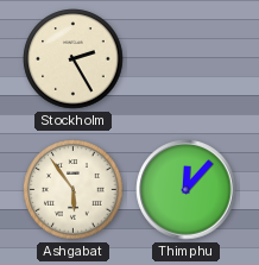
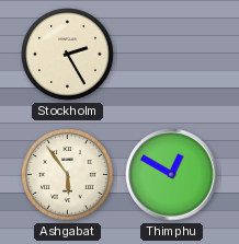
Thimphu: 12:07 -> 12:50
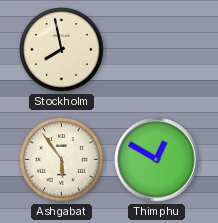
Stockholm: 2:25 -> 7:58
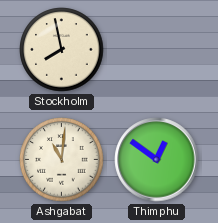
Ashgabat: 5:54 -> 11:01
Thimphu: 12:50 -> 12:51
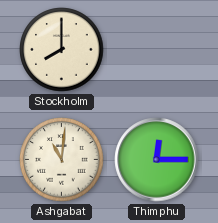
Stockholm: 7:58 -> 8:00
Thimphu: 12:51 -> 12:15
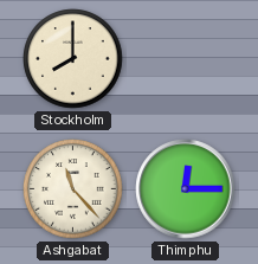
Ashgabat: 11:01 -> 11:23
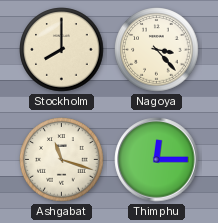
Nagoya: none -> 3:23
Ashgabat: 11:23 -> 11:18
